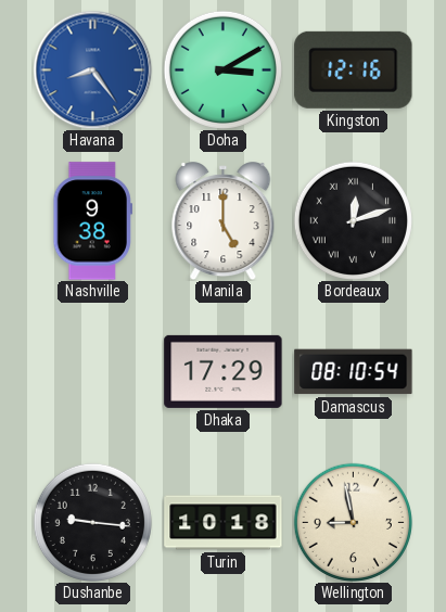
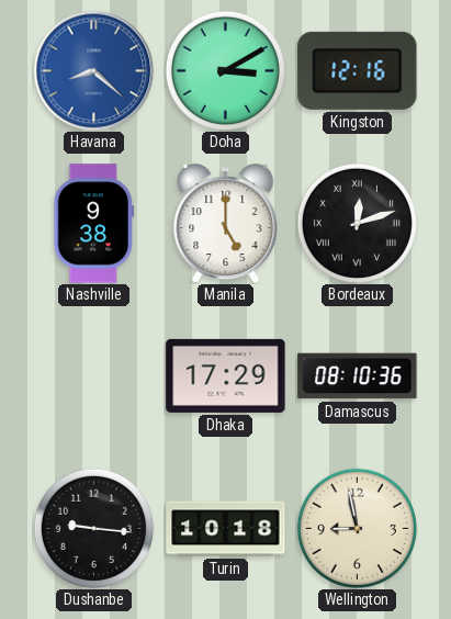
Havana: 8:24 -> 8:22
Damascus: 08:10:54 -> 08:10:36
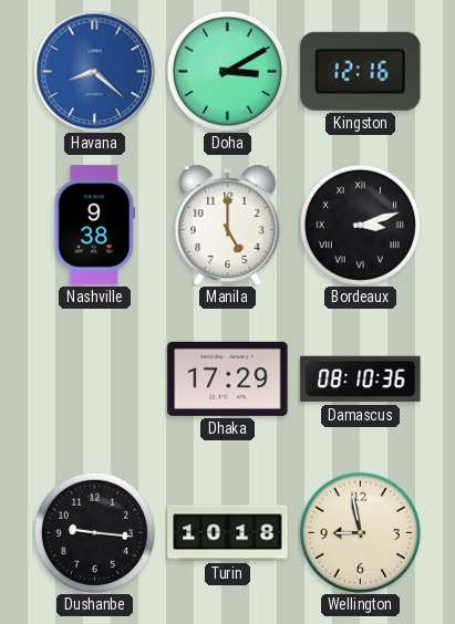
Bordeaux: 12:12 -> 3:12
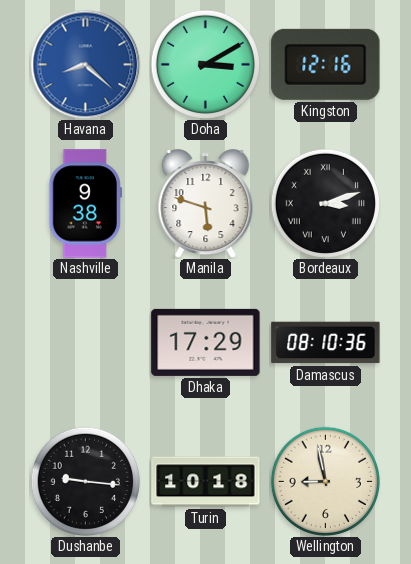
Manila: 5:00 -> 5:48
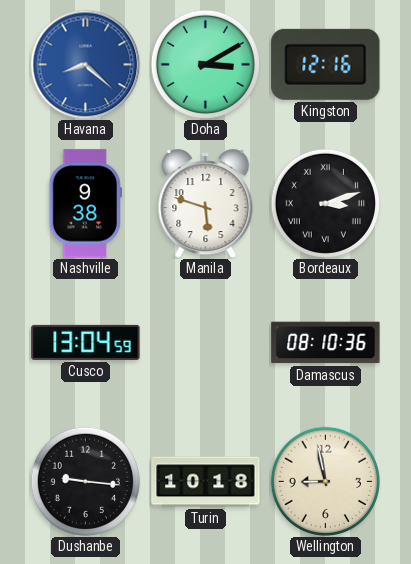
Cusco: none -> 13:04
Dhaka: 17:29 -> none
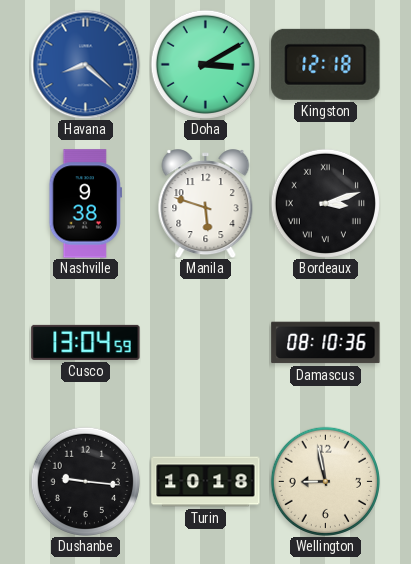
Kingston: 12:16 -> 12:18
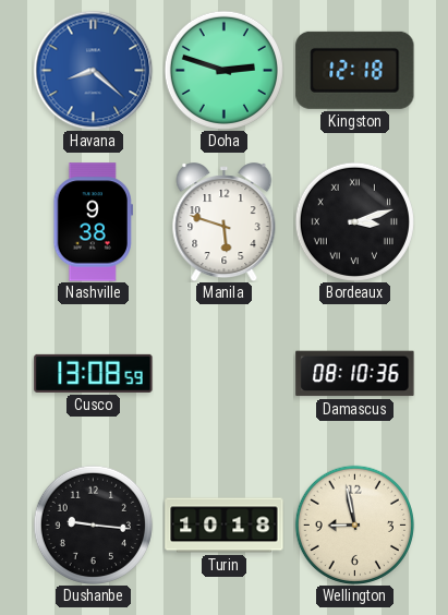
Doha: 3:10 -> 2:48
Cusco: 13:04 -> 13:08
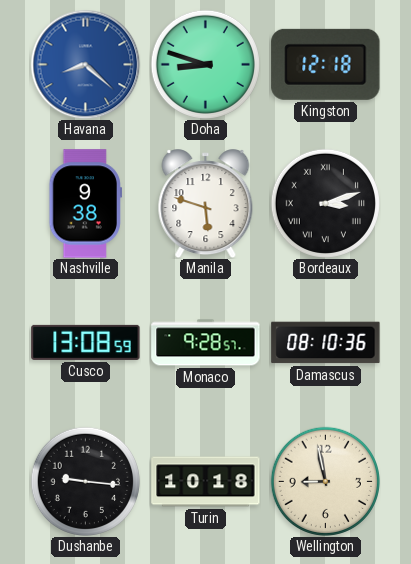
Doha: 2:48 -> 8:48
Monaco: none -> 9:28
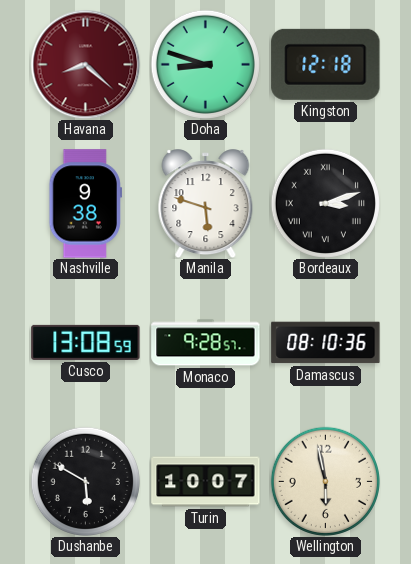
Havana dial: blue -> burgundy
Dushanbe: 9:16 -> 5:50
Turin: 10:18 -> 10:07
Wellington: 8:58 -> 5:58
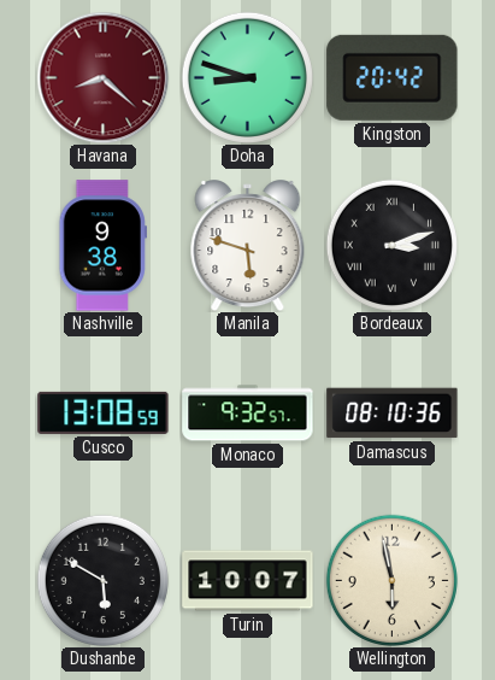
Kingston: 12:18 -> 20:42
Monaco: 9:28 -> 9:32
